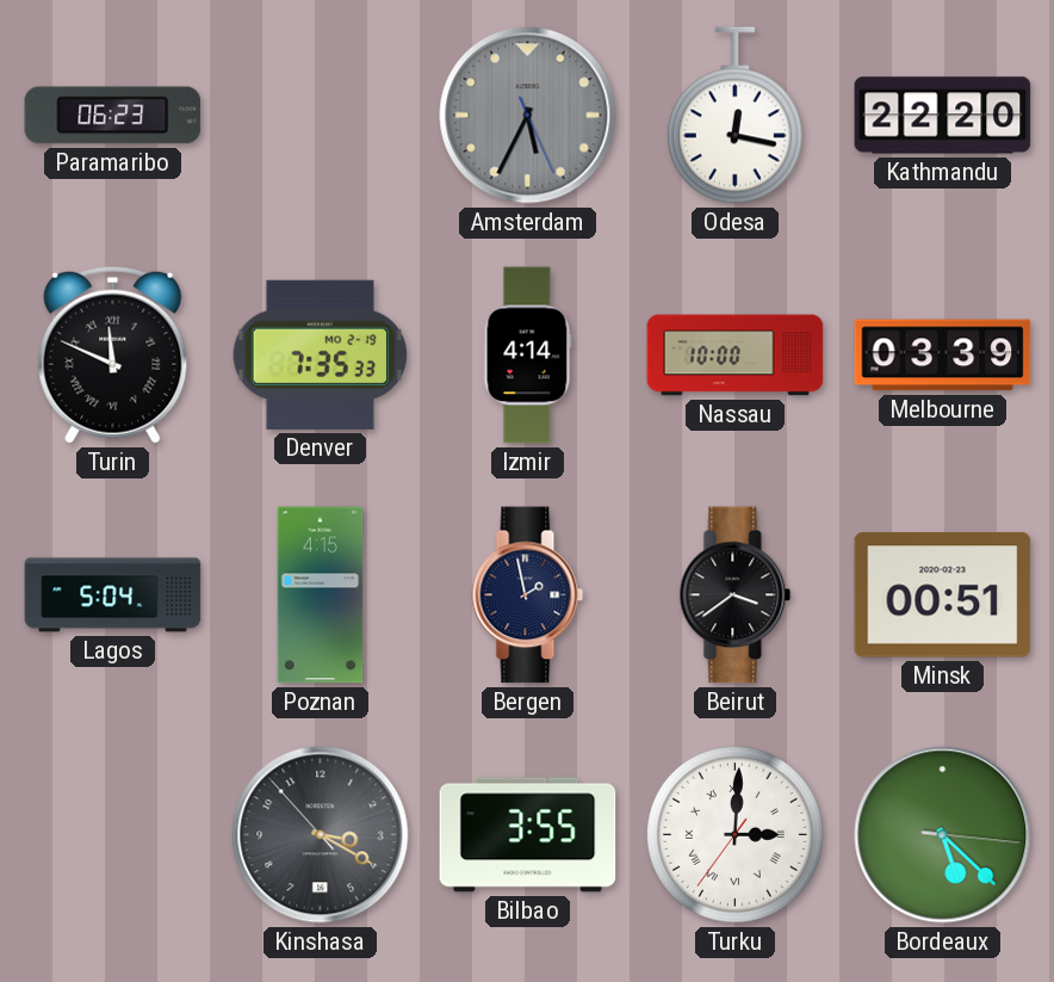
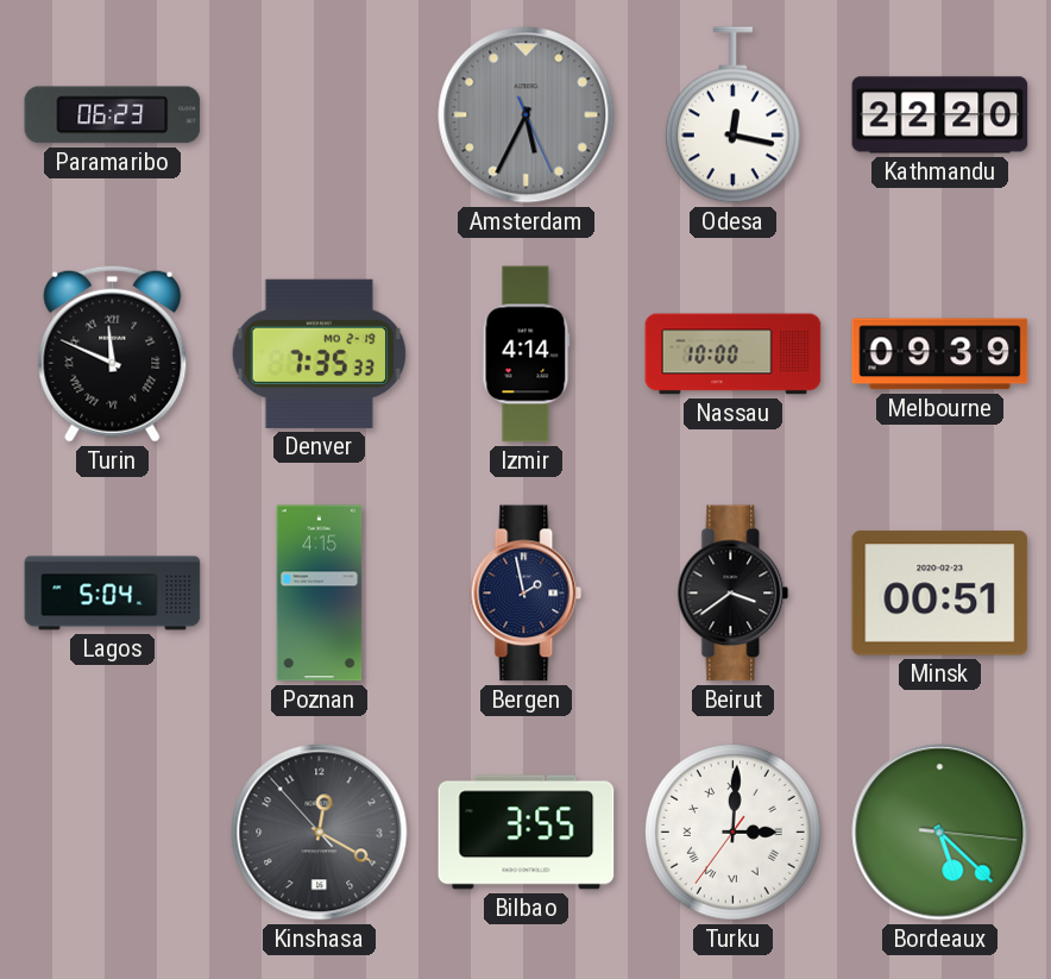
Melbourne: 03:39 -> 09:39
Kinshasa: 3:19 -> 12:19
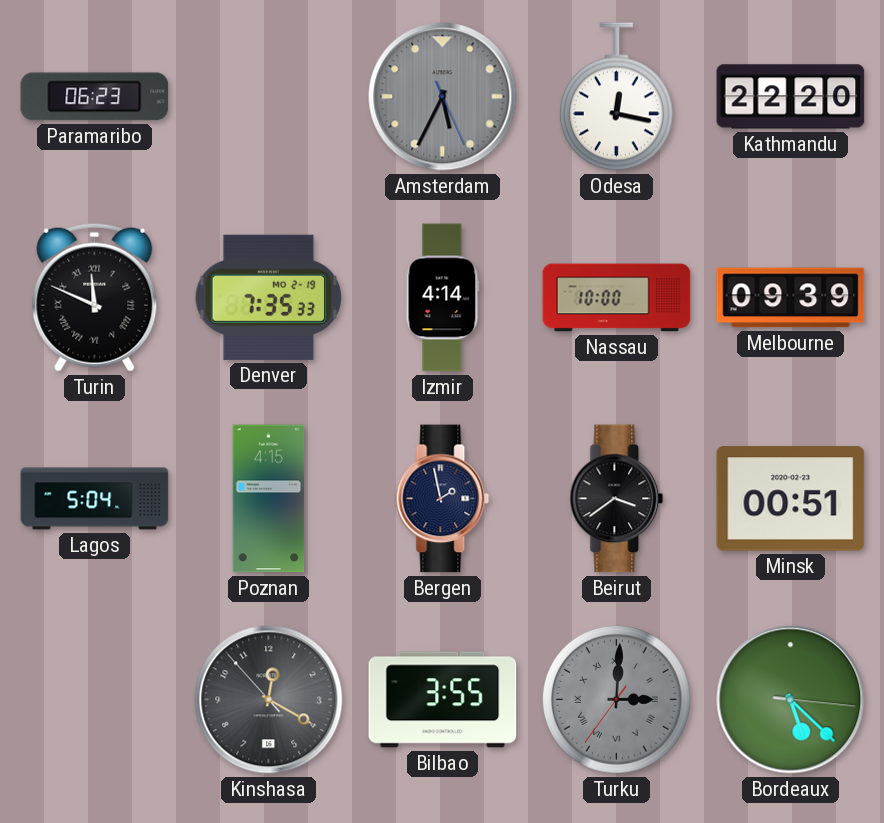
Turku dial: white -> grey
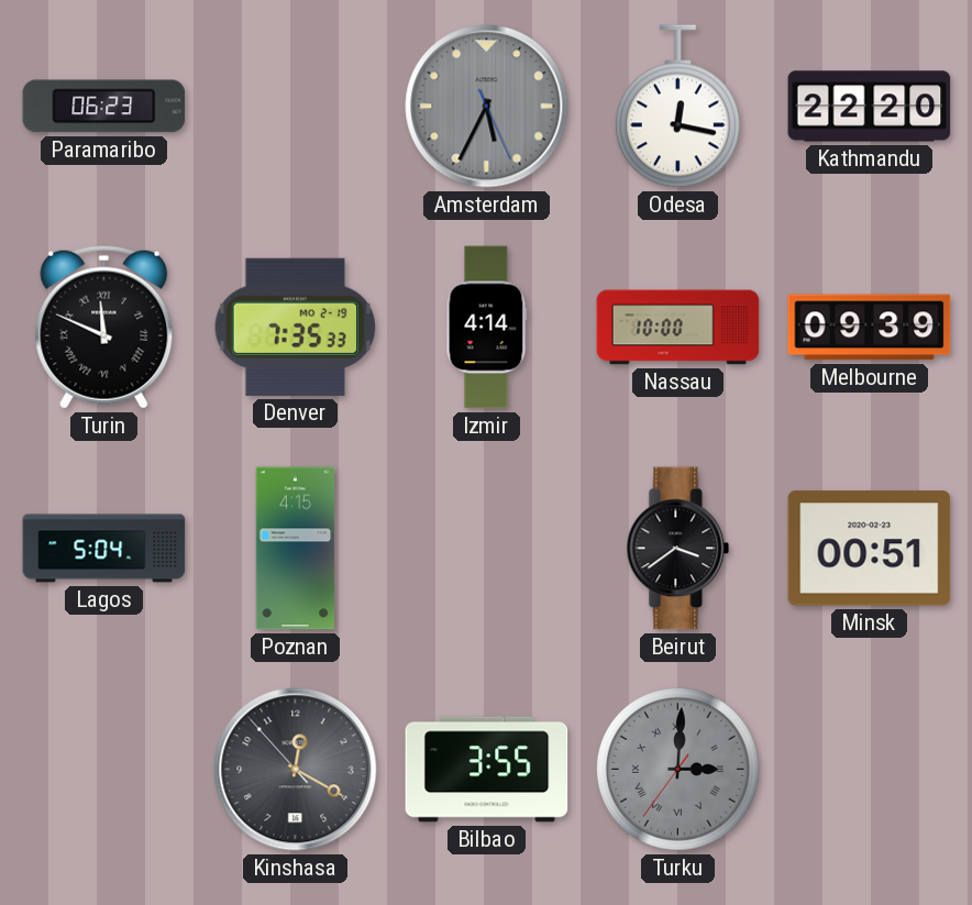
Bergen: 1:58 -> none
Bordeaux: 5:22 -> none
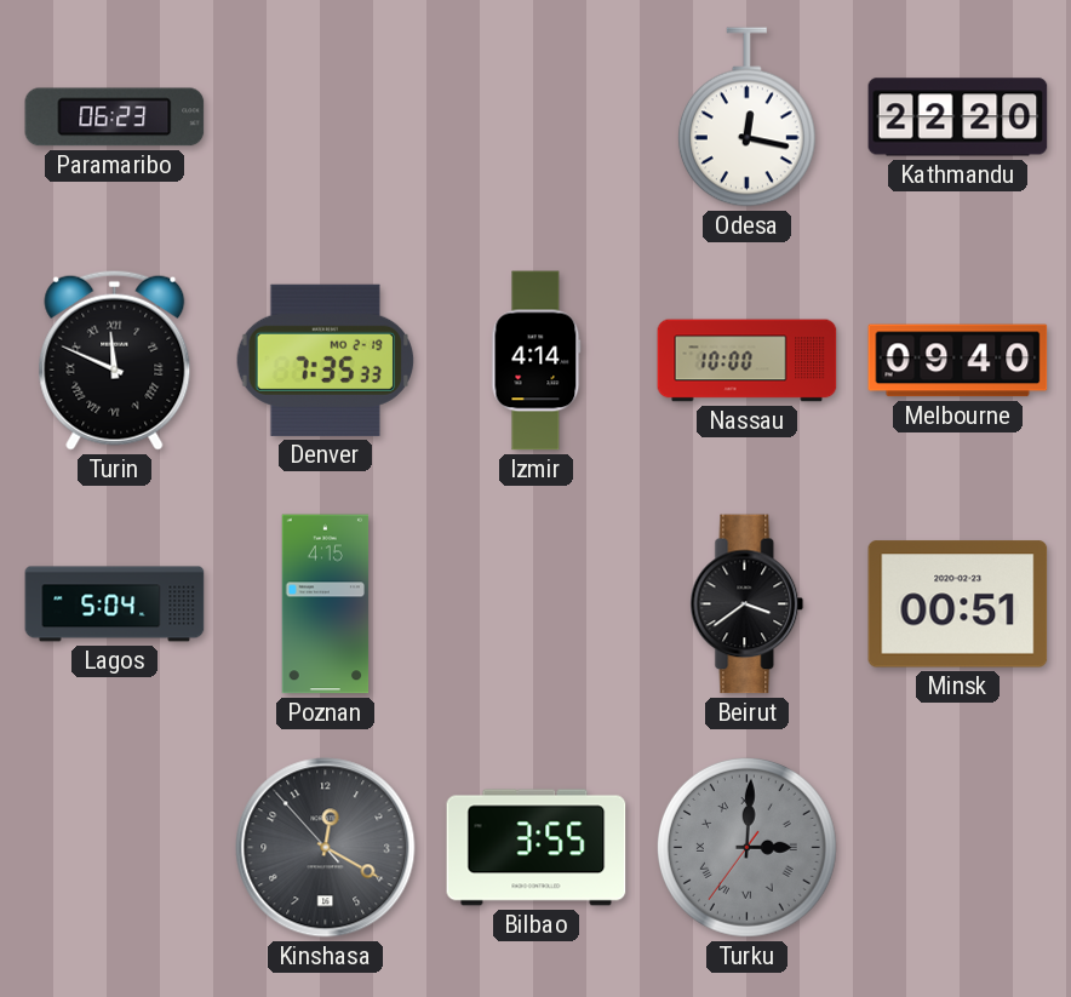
Amsterdam: 5:34 -> none
Melbourne: 09:39 -> 09:40
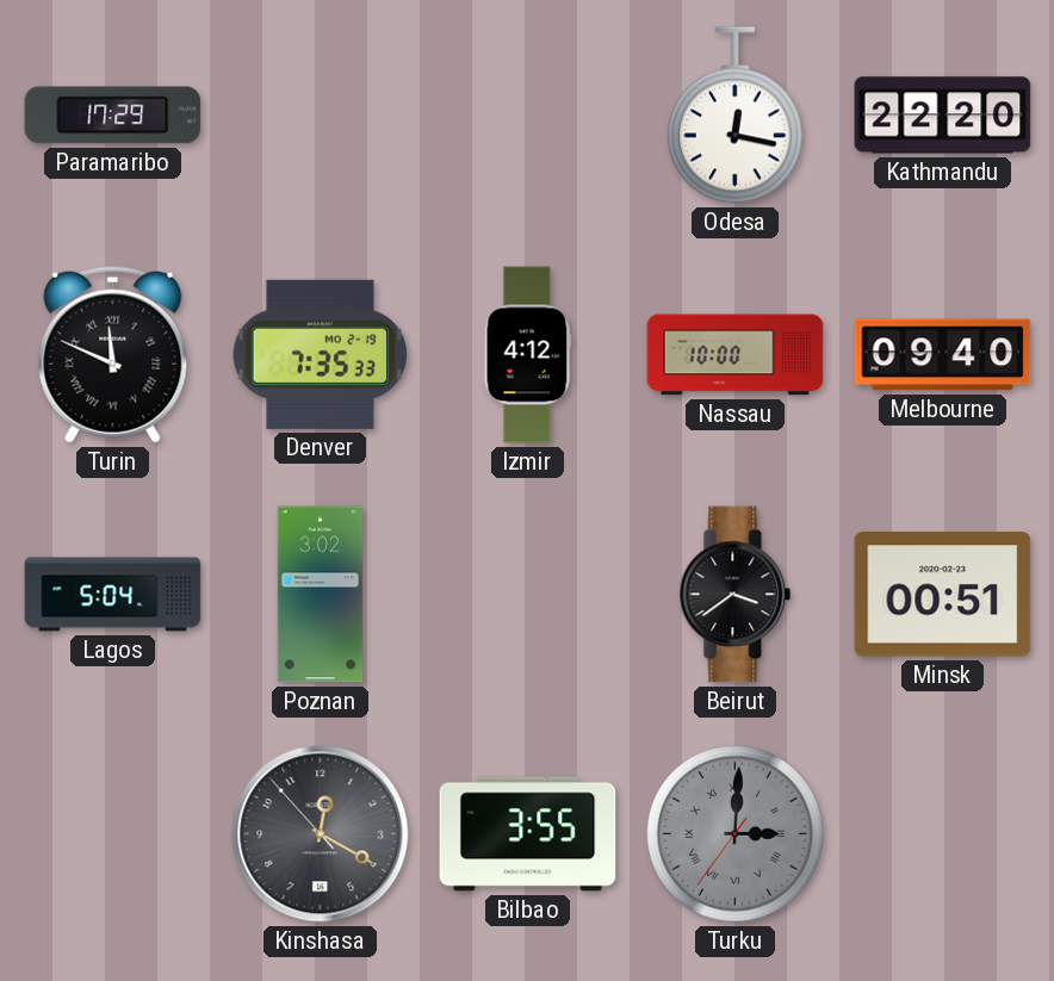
Paramaribo: 06:23 -> 17:29
Izmir: 4:14 -> 4:12
Poznan: 4:15 -> 3:02
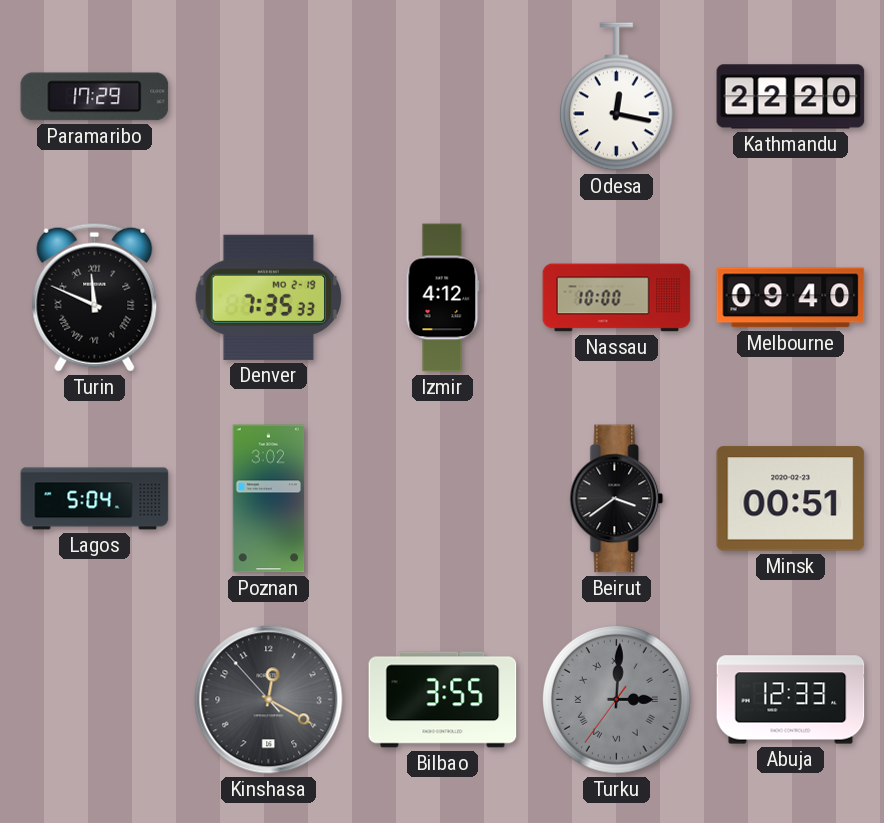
Abuja: none -> 12:33
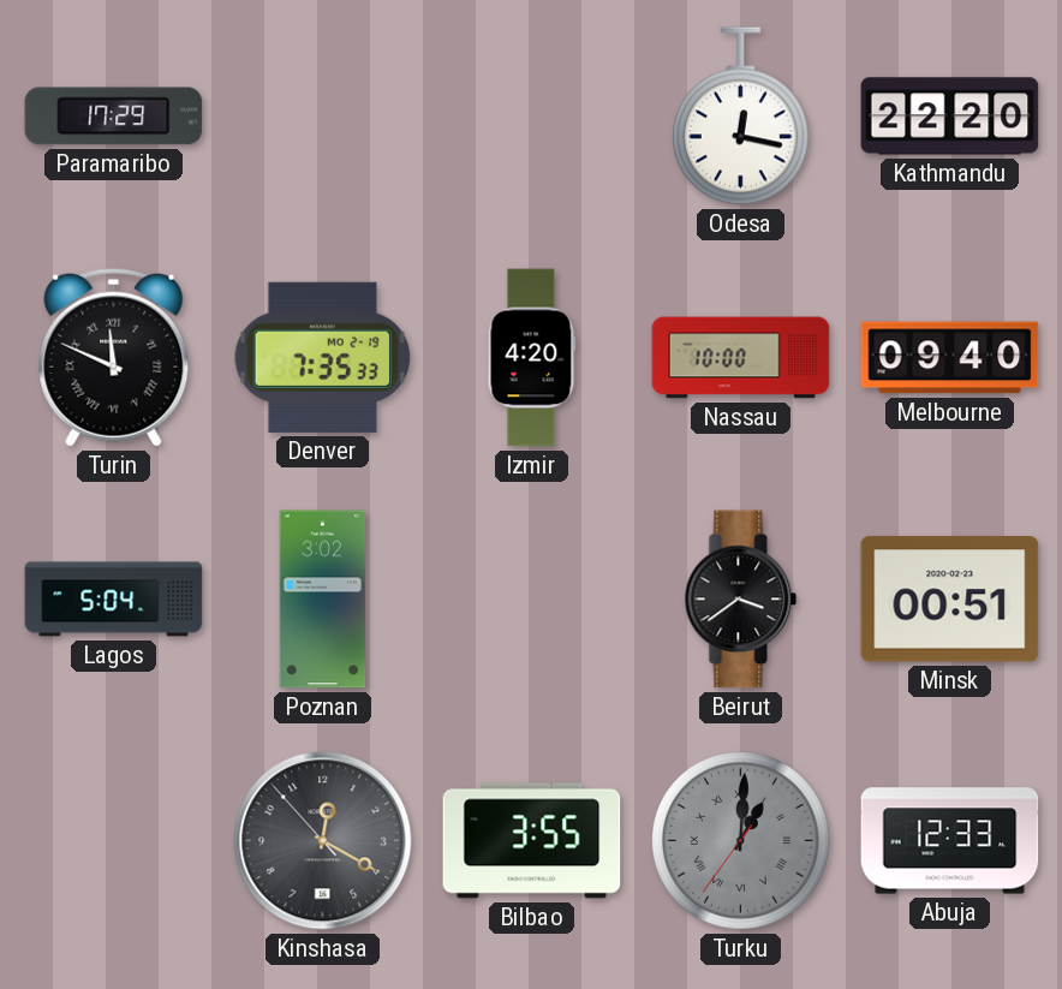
Izmir: 4:12 -> 4:20
Turku: 3:00 -> 1:00
